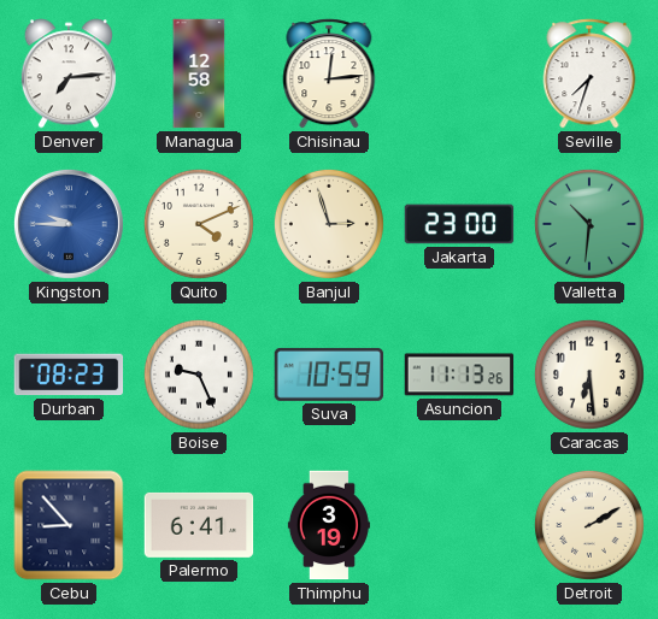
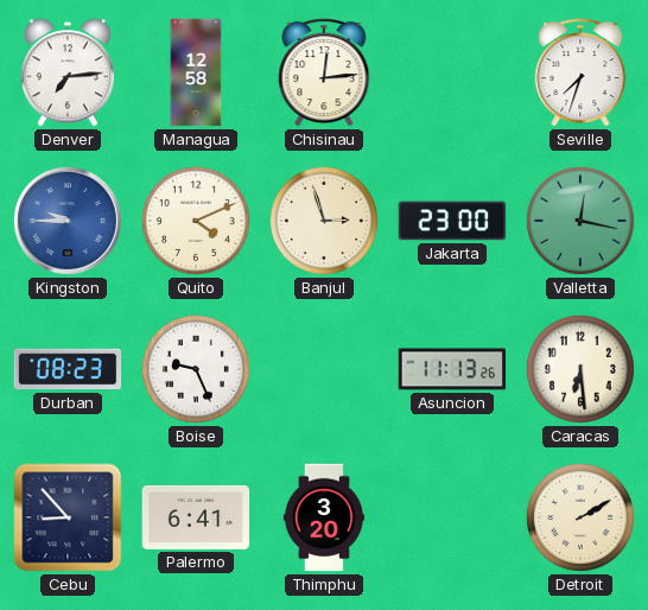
Valletta: 10:31 -> 12:17
Suva: 10:59 -> none
Thimphu: 3:19 -> 3:20
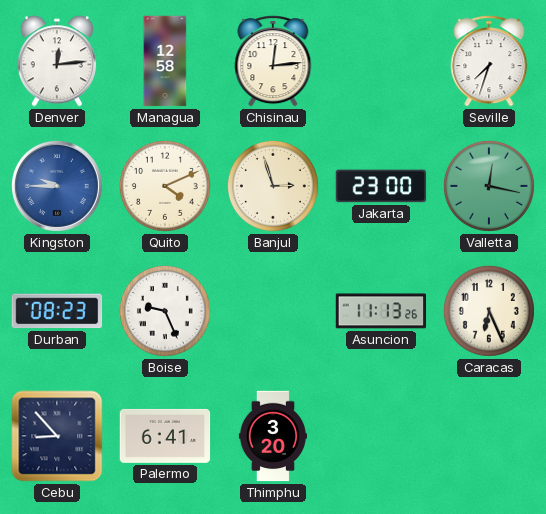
Denver: 7:14 -> 12:14
Caracas: 6:29 -> 6:26
Detroit: 2:10 -> none
